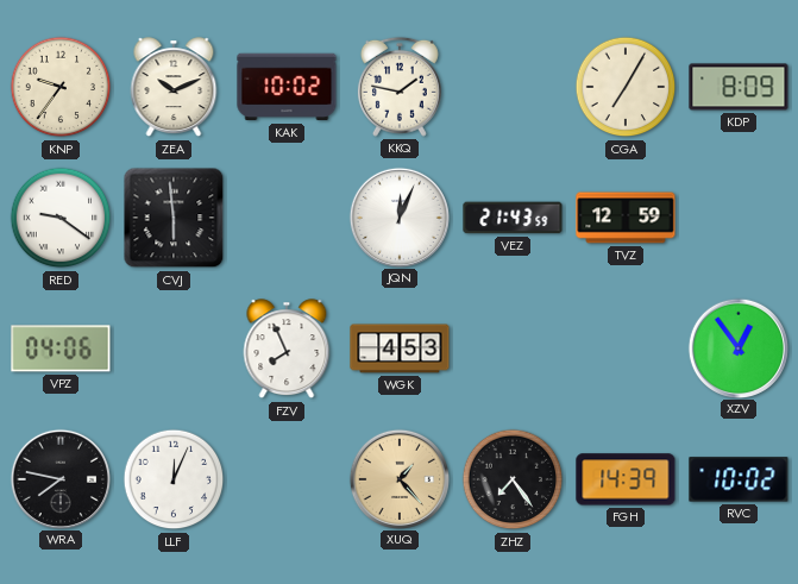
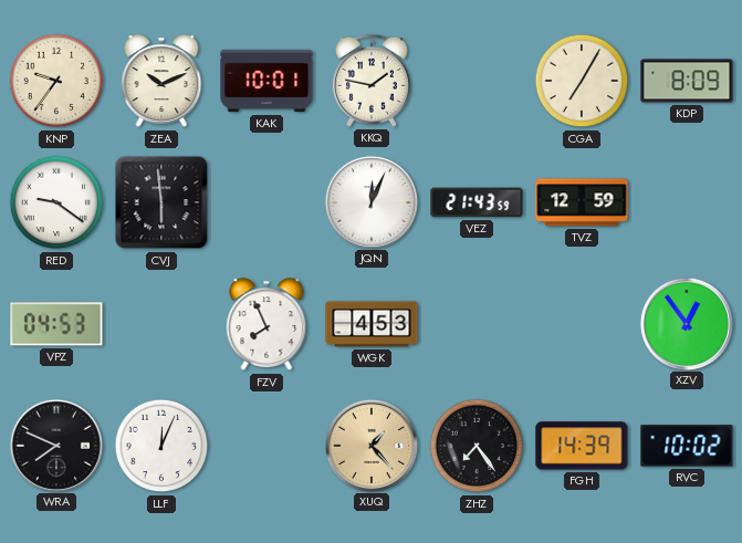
KAK: 10:02 -> 10:01
VPZ: 04:06 -> 04:53
WRA: 7:47 -> 7:49
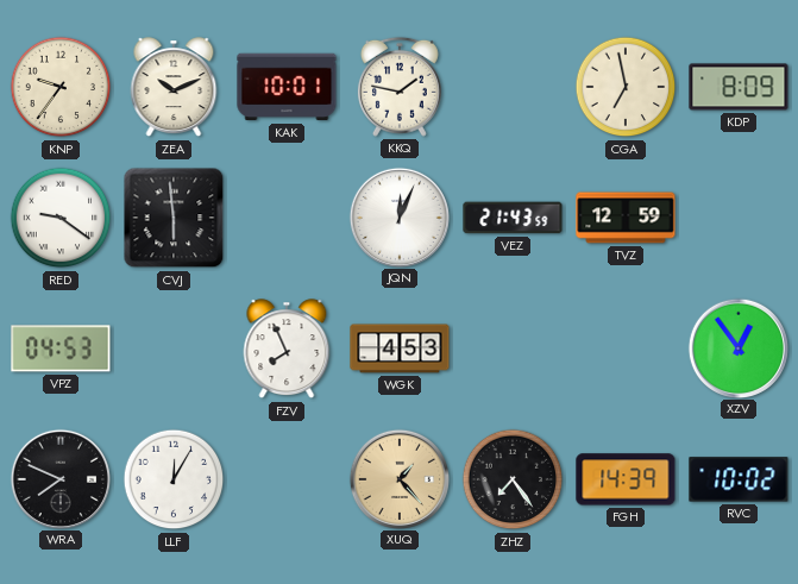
CGA: 7:05 -> 6:58
LLF: 12:04 -> 12:05
